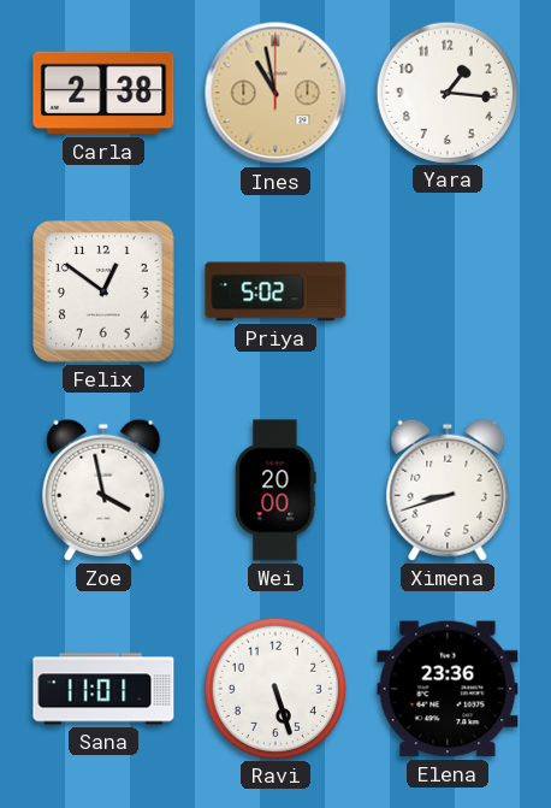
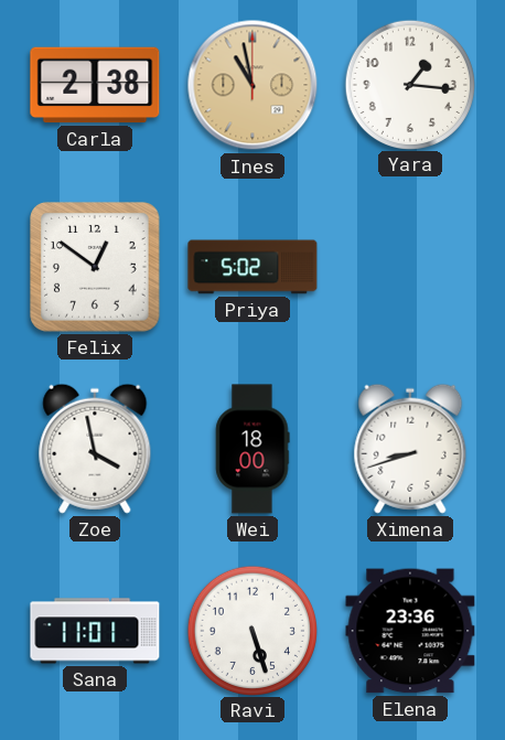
Wei: 20:00 -> 18:00
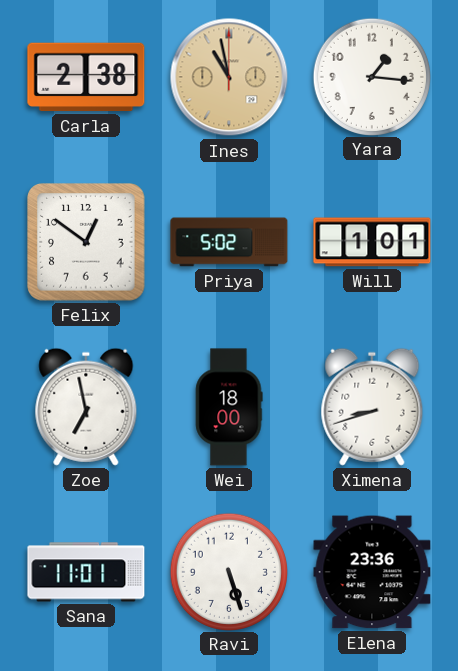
Will: none -> 1:01
Zoe: 3:58 -> 6:58
